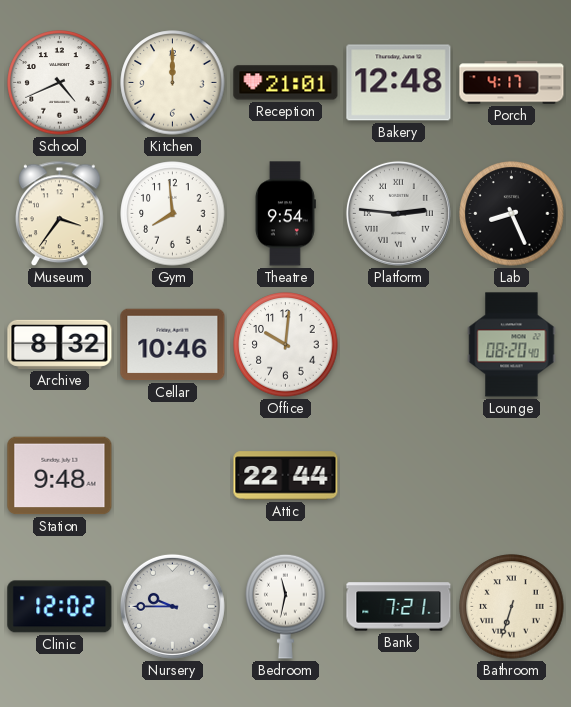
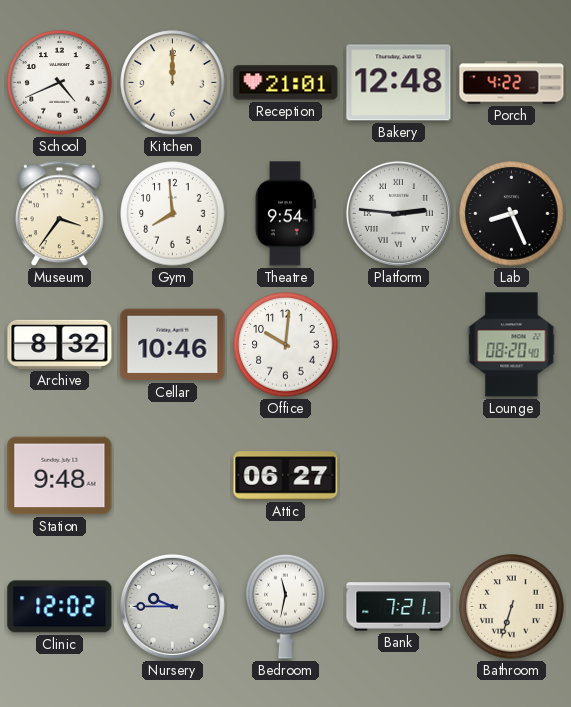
Porch: 4:17 -> 4:22
Attic: 22:44 -> 06:27
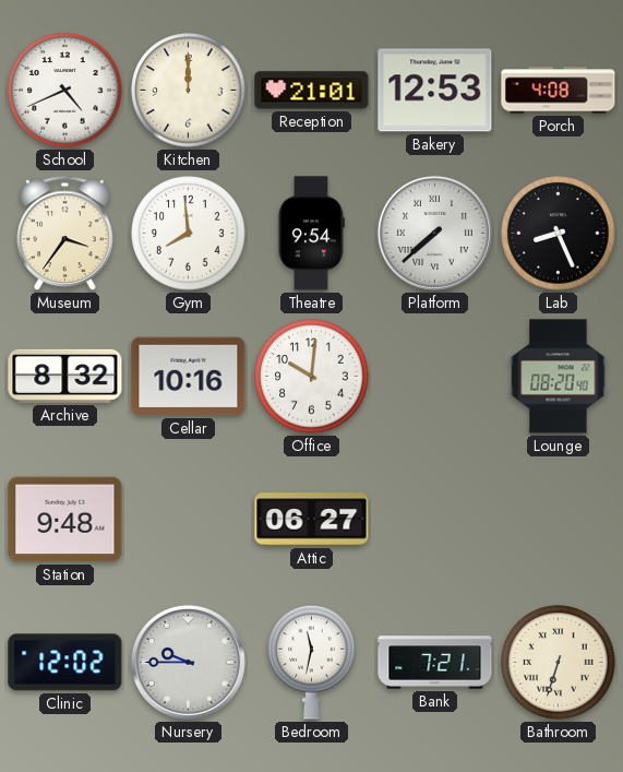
Bakery: 12:48 -> 12:53
Porch: 4:22 -> 4:08
Platform: 2:46 -> 7:38
Cellar: 10:46 -> 10:16
